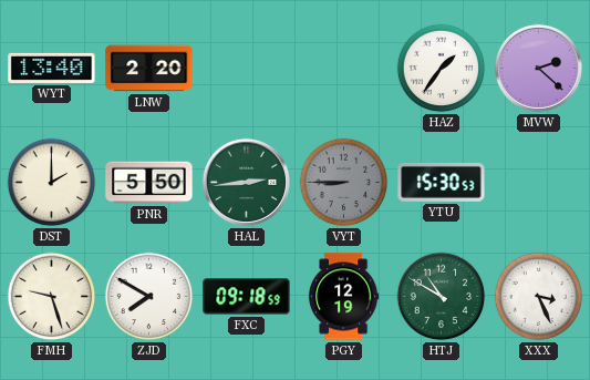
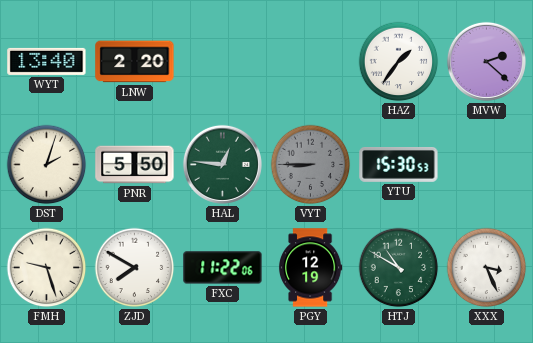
DST: 2:00 -> 2:03
HAL: 2:44 -> 12:46
FXC: 09:18 -> 11:22
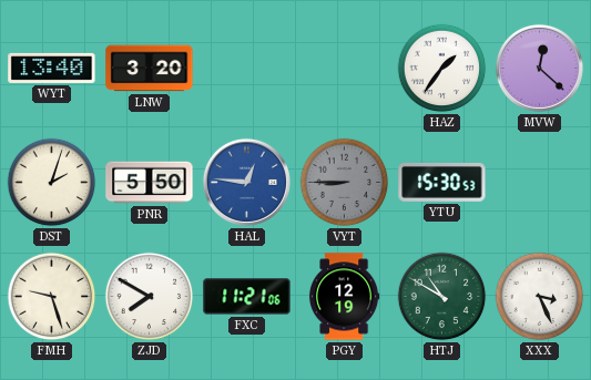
LNW: 2:20 -> 3:20
MVW: 2:22 -> 12:22
HAL dial: green -> blue
FXC: 11:22 -> 11:21
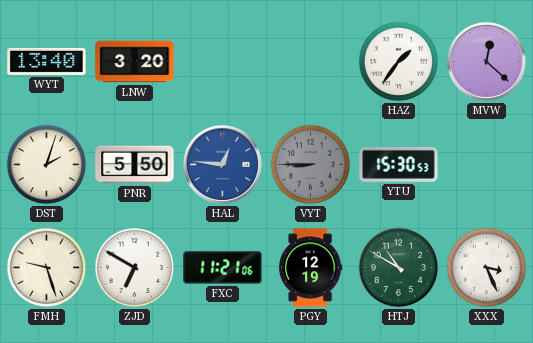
ZJD: 7:50 -> 6:50
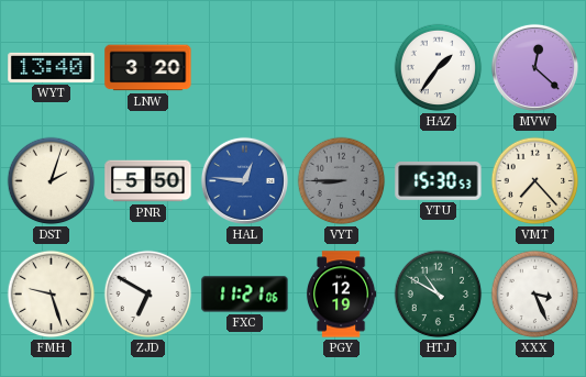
VMT: none -> 7:23
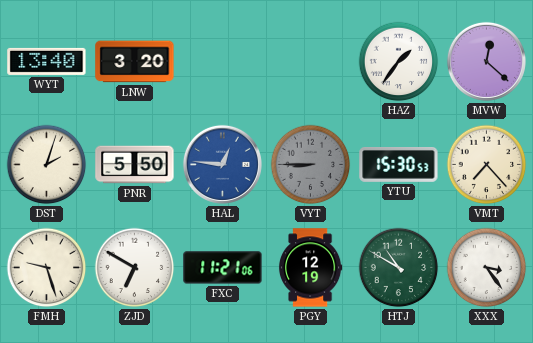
XXX: 3:26 -> 3:24
